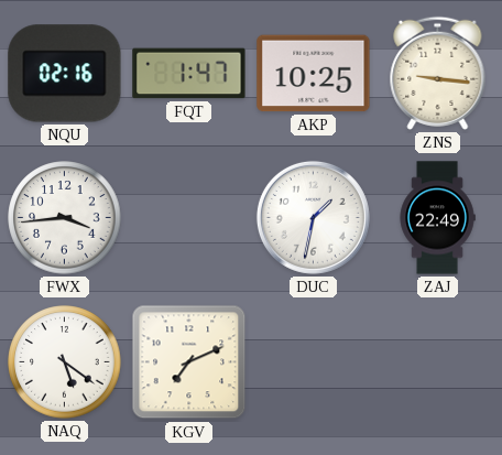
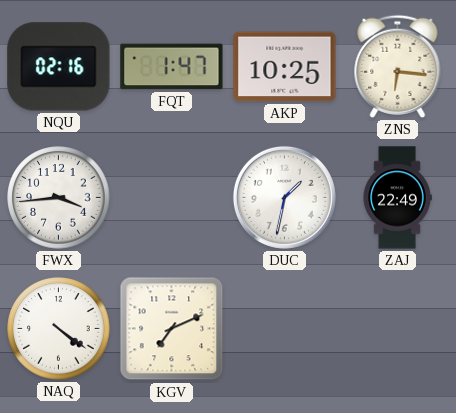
ZNS: 9:16 -> 6:16
NAQ: 5:21 -> 4:21
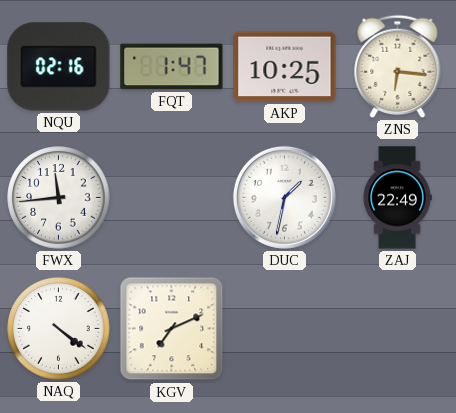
FWX: 3:44 -> 11:44
